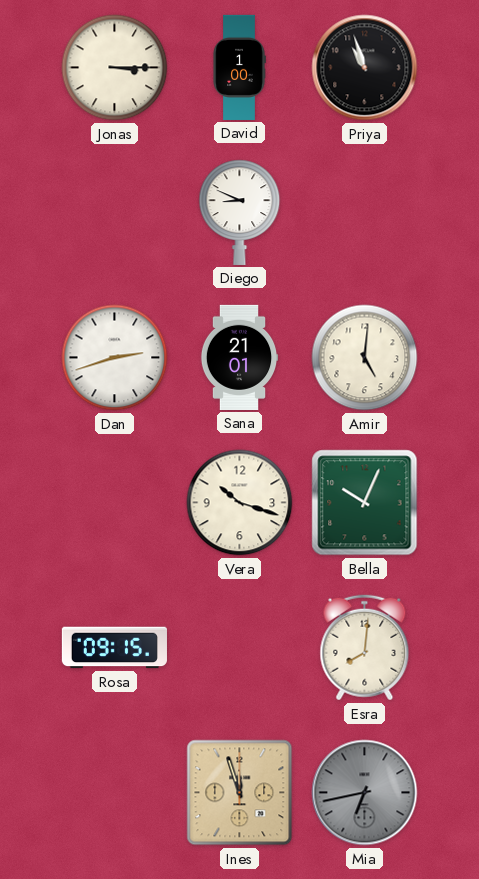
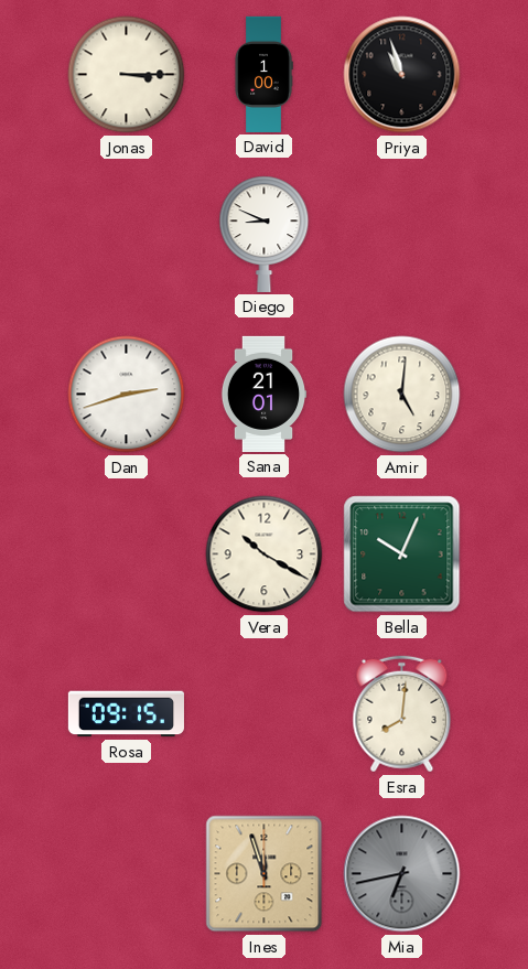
Vera: 10:18 -> 10:20
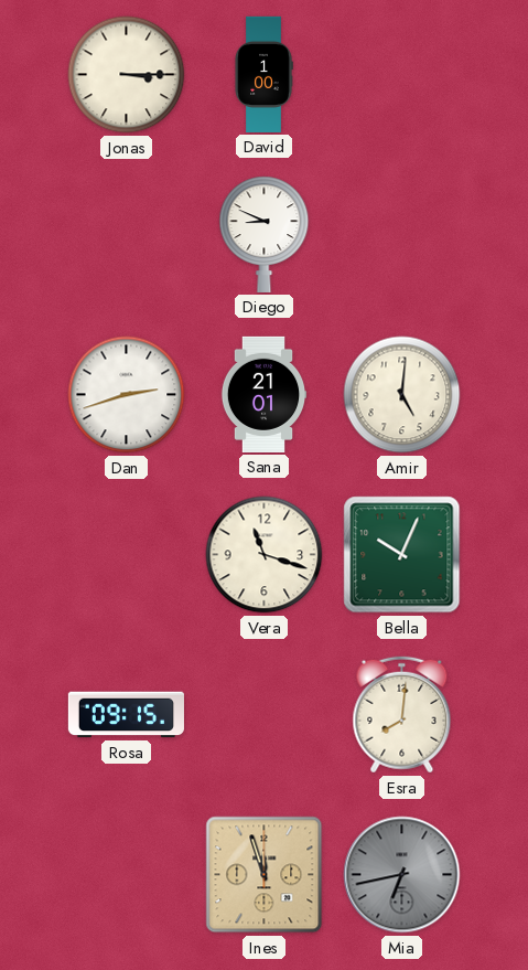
Priya: 10:57 -> none
Vera: 10:20 -> 11:18
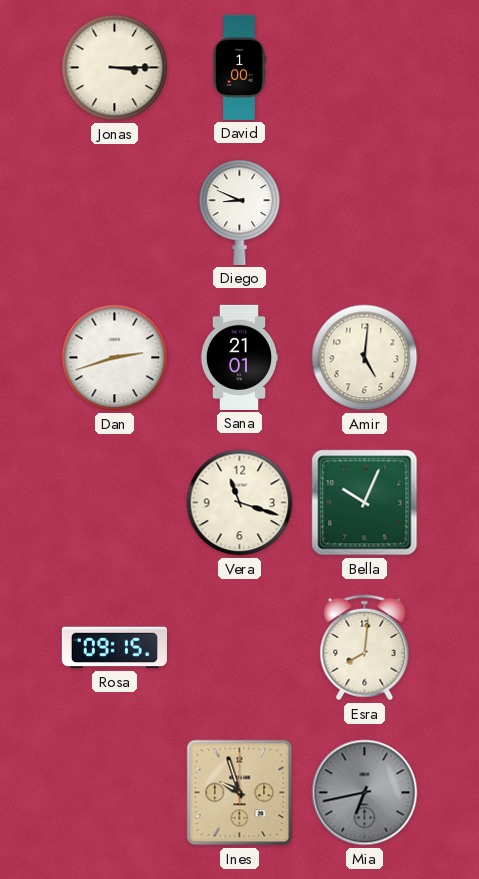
Ines: 11:57 -> 9:57
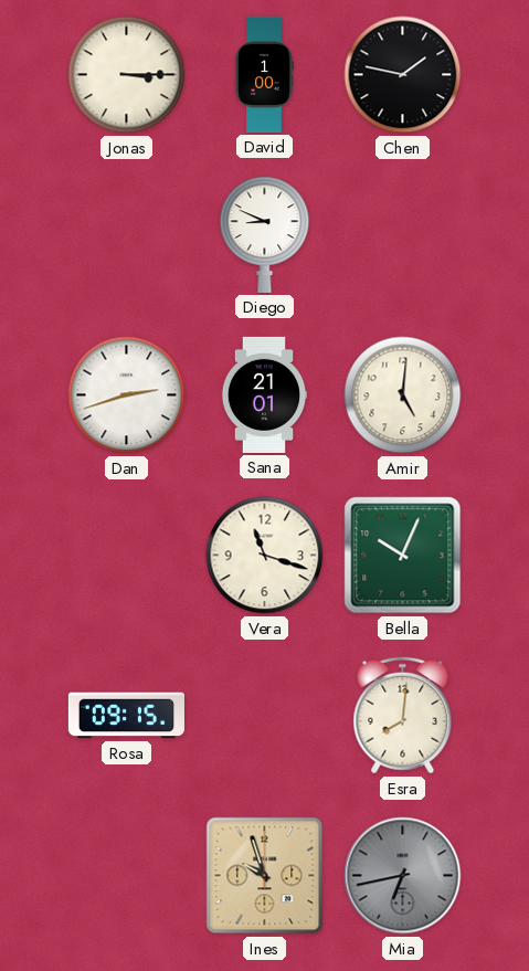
Chen: none -> 1:47
